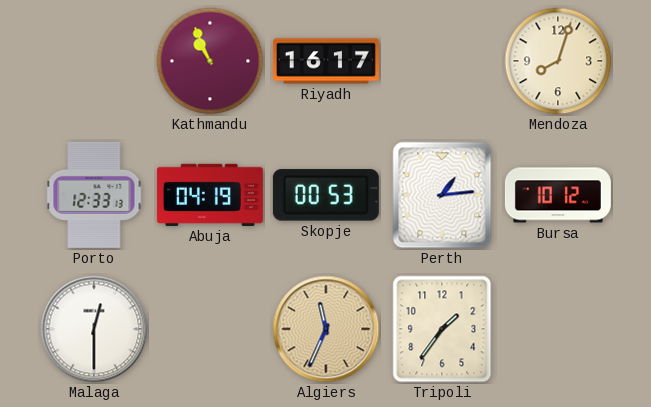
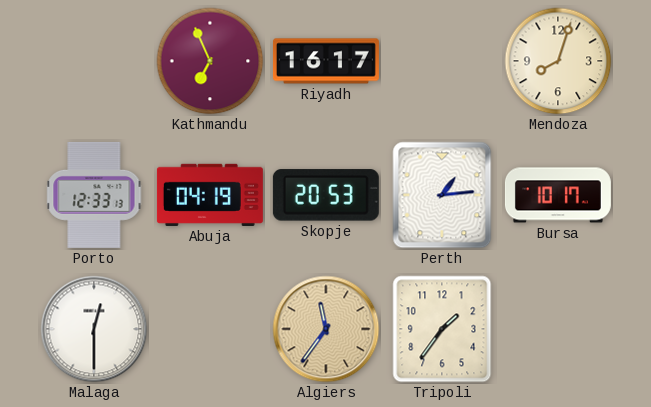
Kathmandu: 10:56 -> 6:56
Skopje: 00:53 -> 20:53
Bursa: 10:12 -> 10:17
Algiers: 11:34 -> 11:36
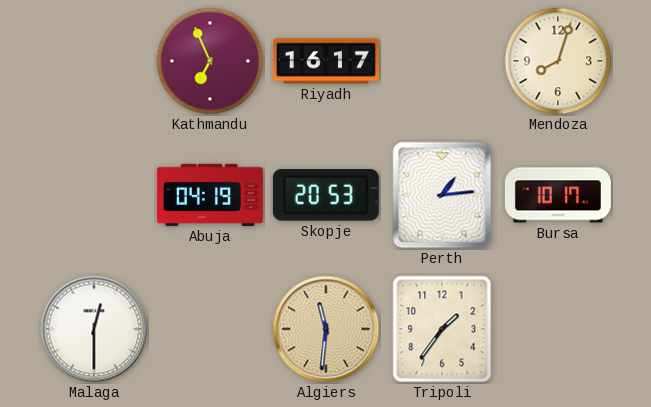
Porto: 12:33 -> none
Algiers: 11:36 -> 11:31
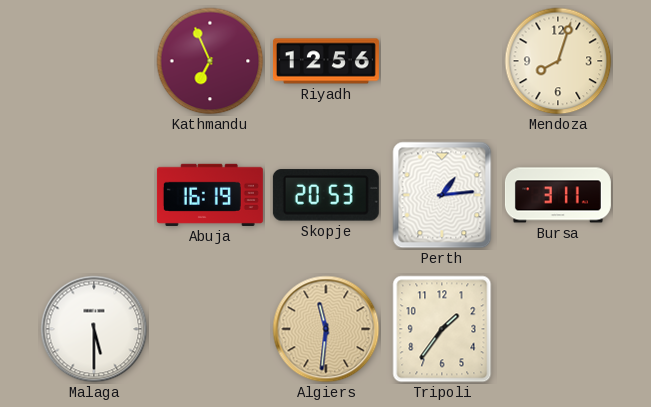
Riyadh: 16:17 -> 12:56
Abuja: 04:19 -> 16:19
Bursa: 10:17 -> 3:11
Malaga: 12:30 -> 5:30
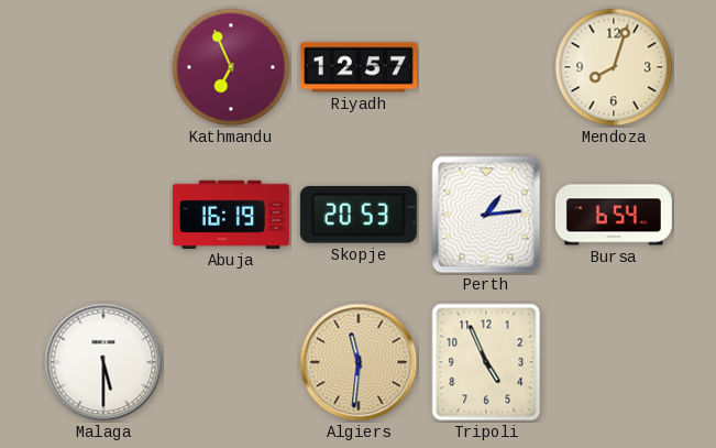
Riyadh: 12:56 -> 12:57
Bursa: 3:11 -> 6:54
Tripoli: 1:36 -> 4:56
